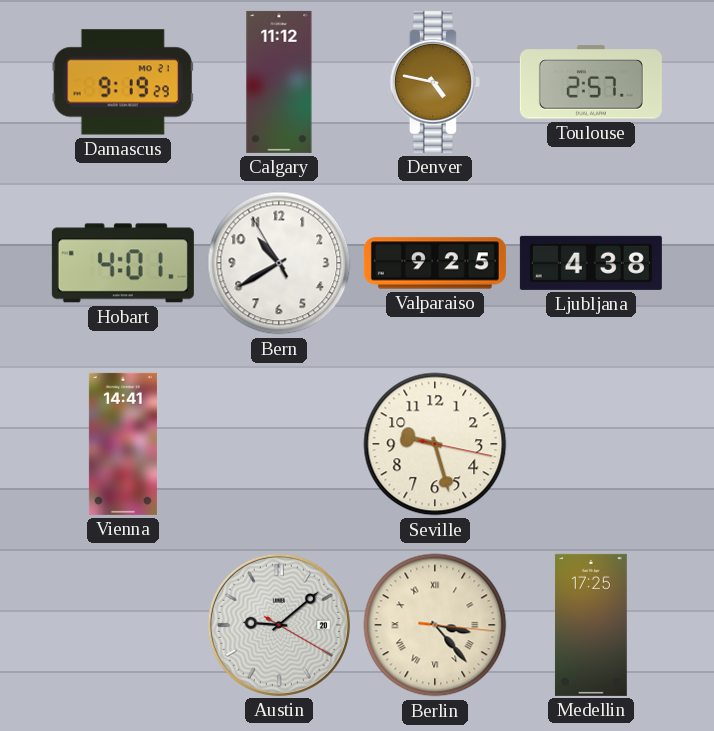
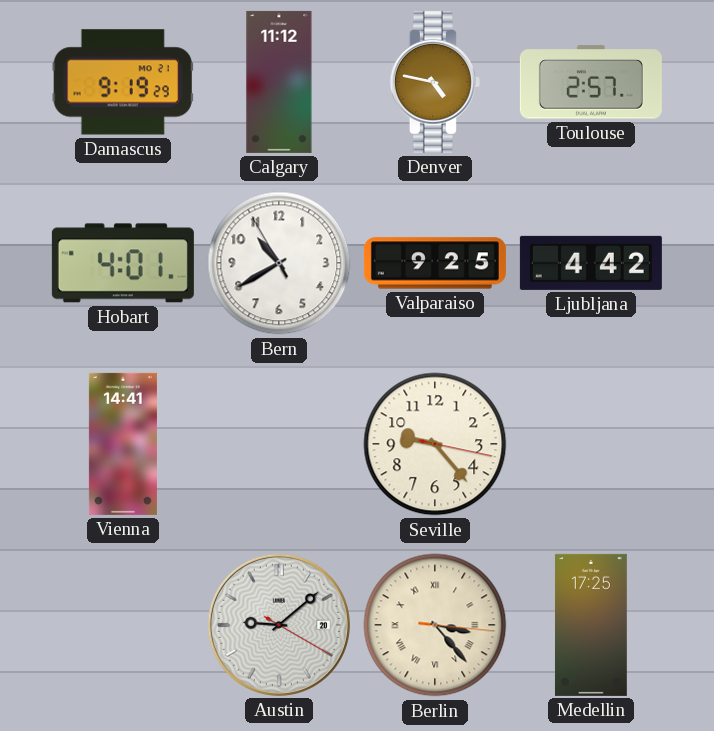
Ljubljana: 4:38 -> 4:42
Seville: 9:27 -> 9:23
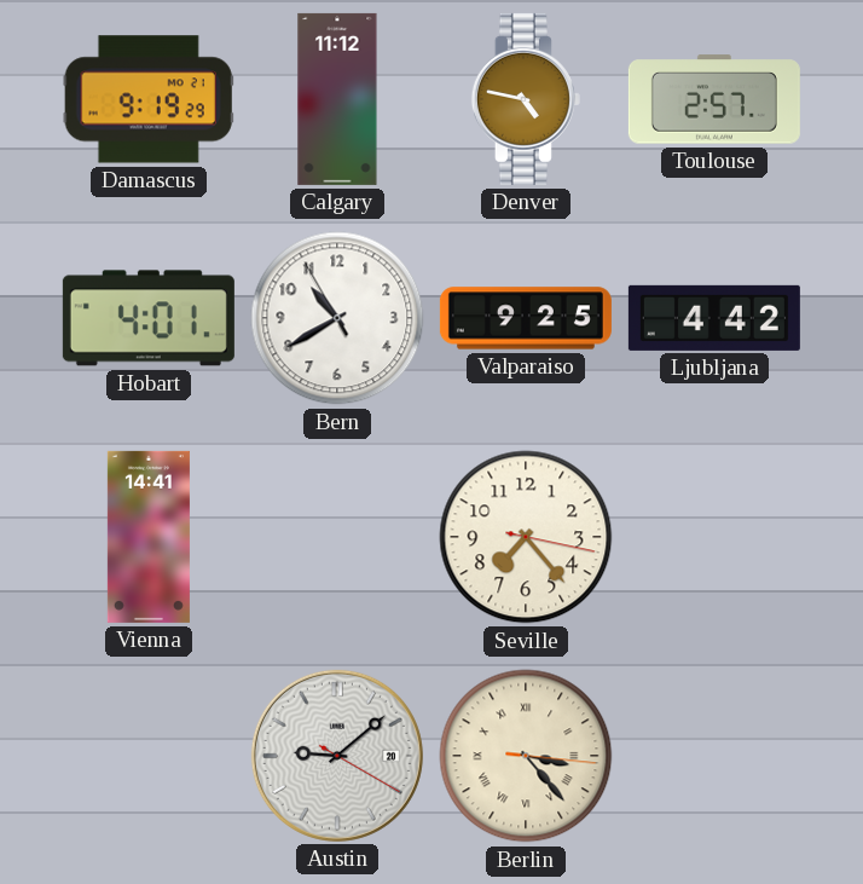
Seville: 9:23 -> 7:23
Medellin: 17:25 -> none
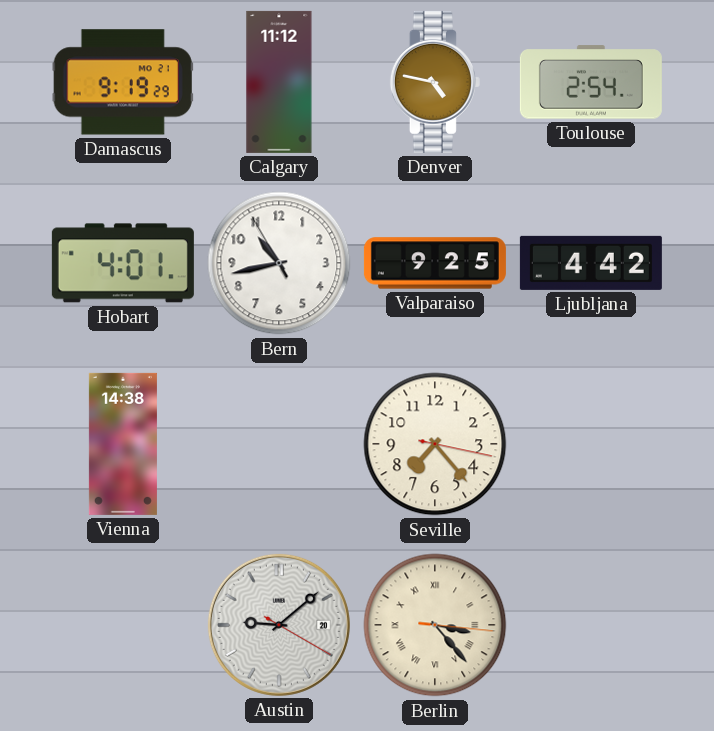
Toulouse: 2:57 -> 2:54
Bern: 10:39 -> 10:42
Vienna: 14:41 -> 14:38
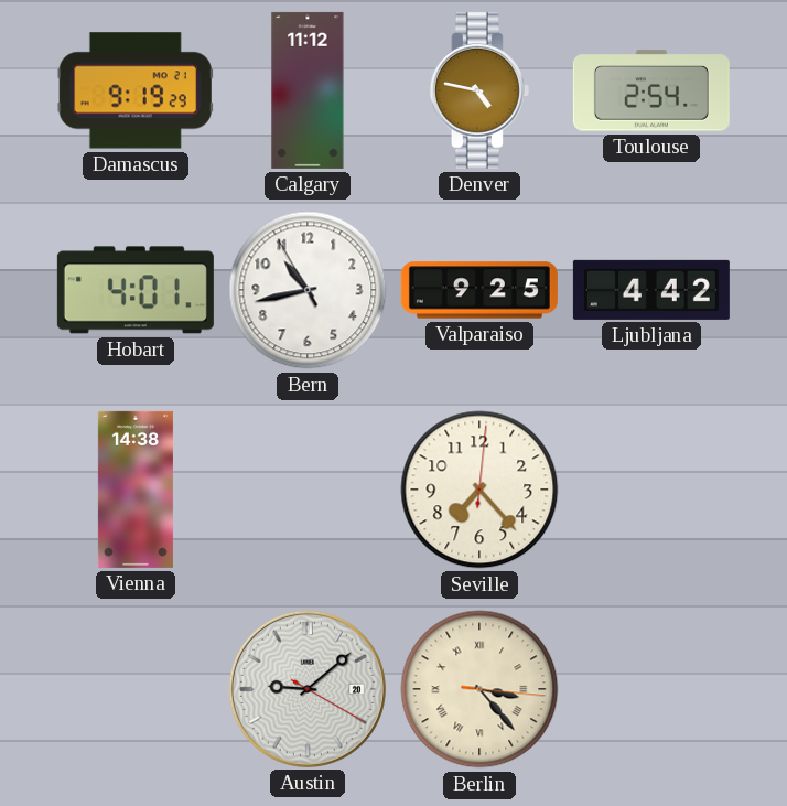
Seville: 7:23:17 -> 7:23:01
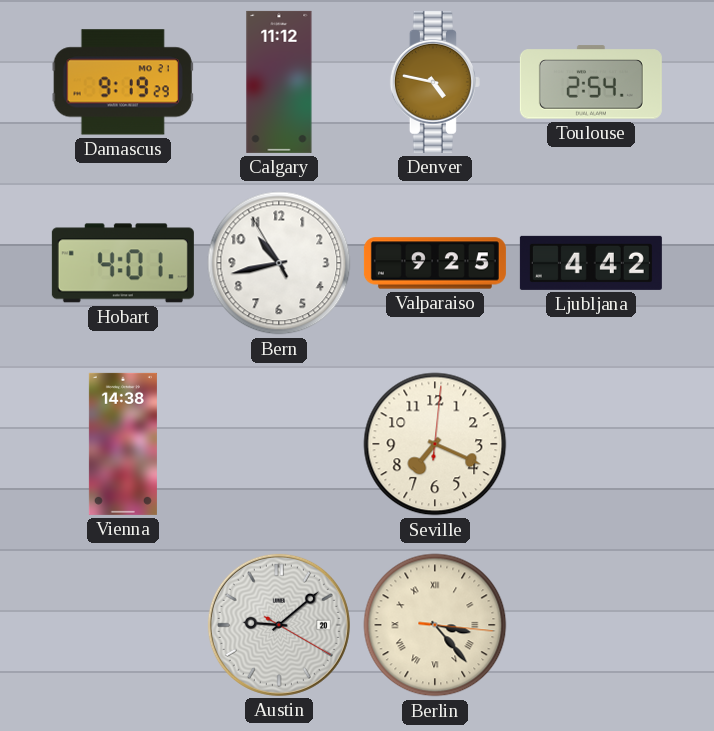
Seville: 7:23 -> 7:19
